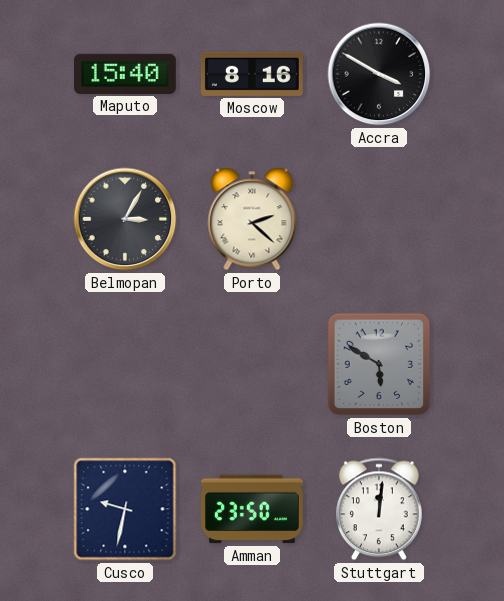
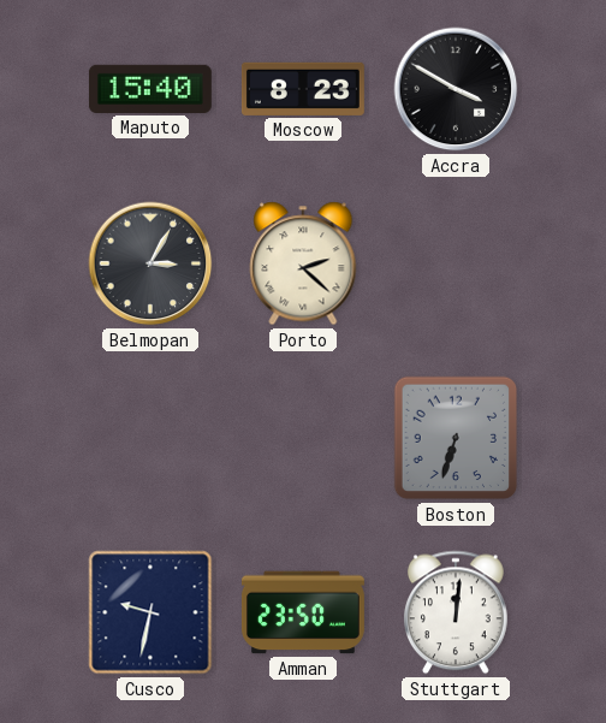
Moscow: 8:16 -> 8:23
Boston: 5:50 -> 6:33
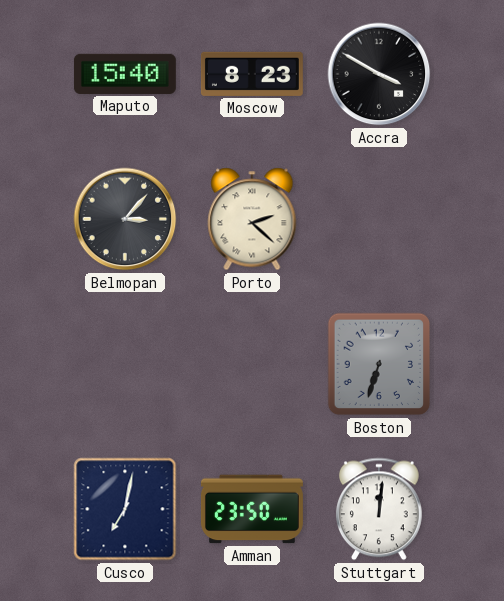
Belmopan: 3:05 -> 3:07
Cusco: 9:32 -> 7:02
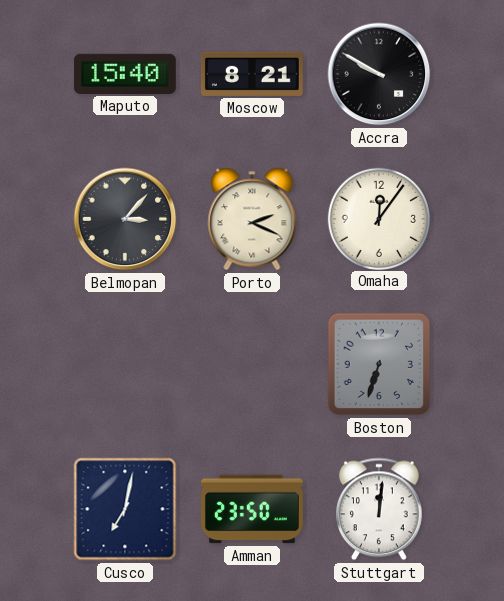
Moscow: 8:23 -> 8:21
Accra: 3:50 -> 9:50
Porto: 2:22 -> 2:19
Omaha: none -> 12:06
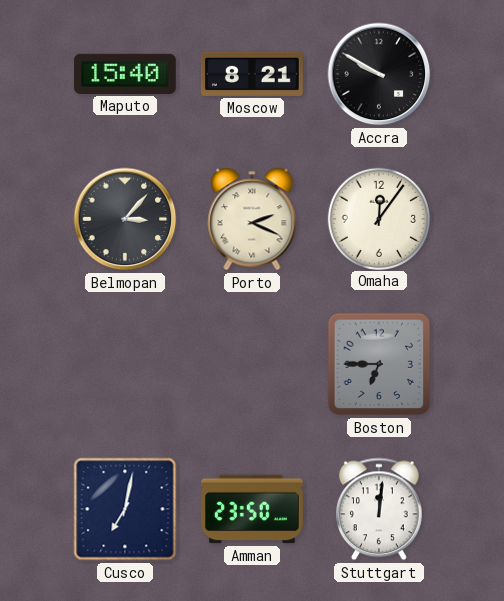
Boston: 6:33 -> 6:45
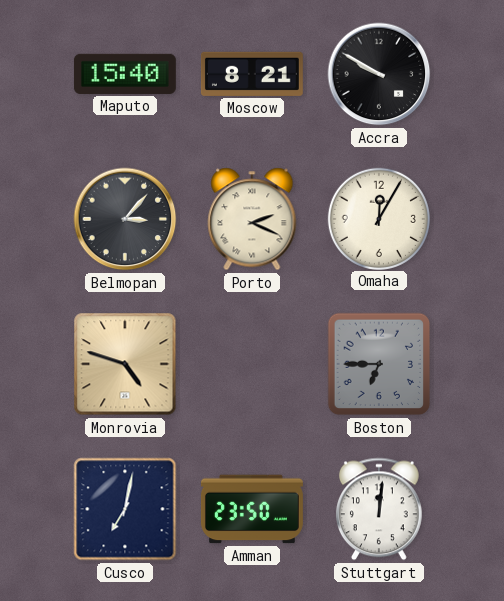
Omaha: 12:06 -> 12:05
Monrovia: none -> 4:48
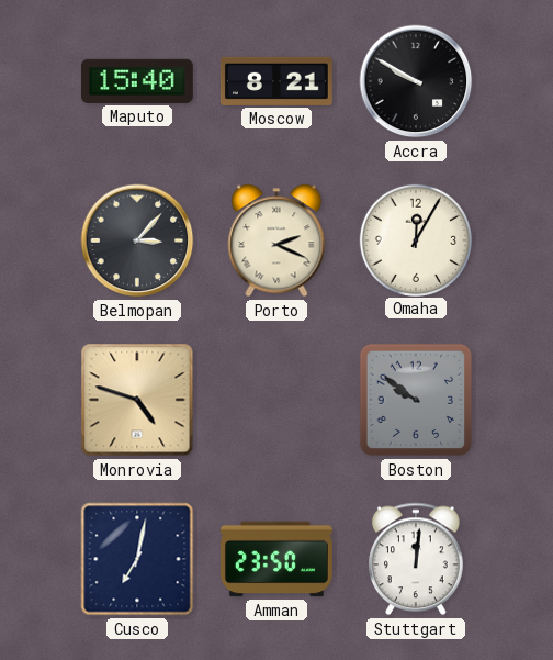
Boston: 6:45 -> 9:51
